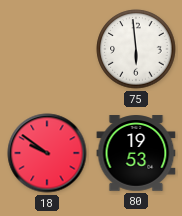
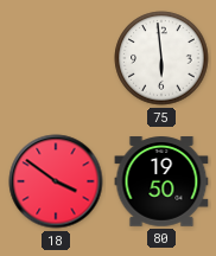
18: 9:51 -> 3:51
80: 19:53 -> 19:50
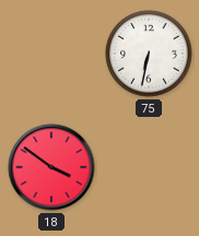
75: 5:59 -> 6:32
80: 19:50 -> none
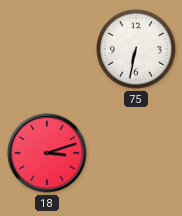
18: 3:51 -> 3:12
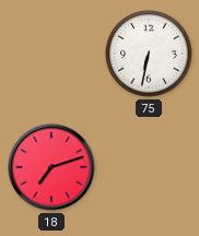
18: 3:12 -> 7:12
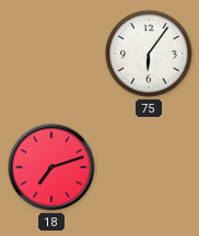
75: 6:32 -> 6:06
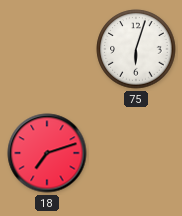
75: 6:06 -> 6:03
